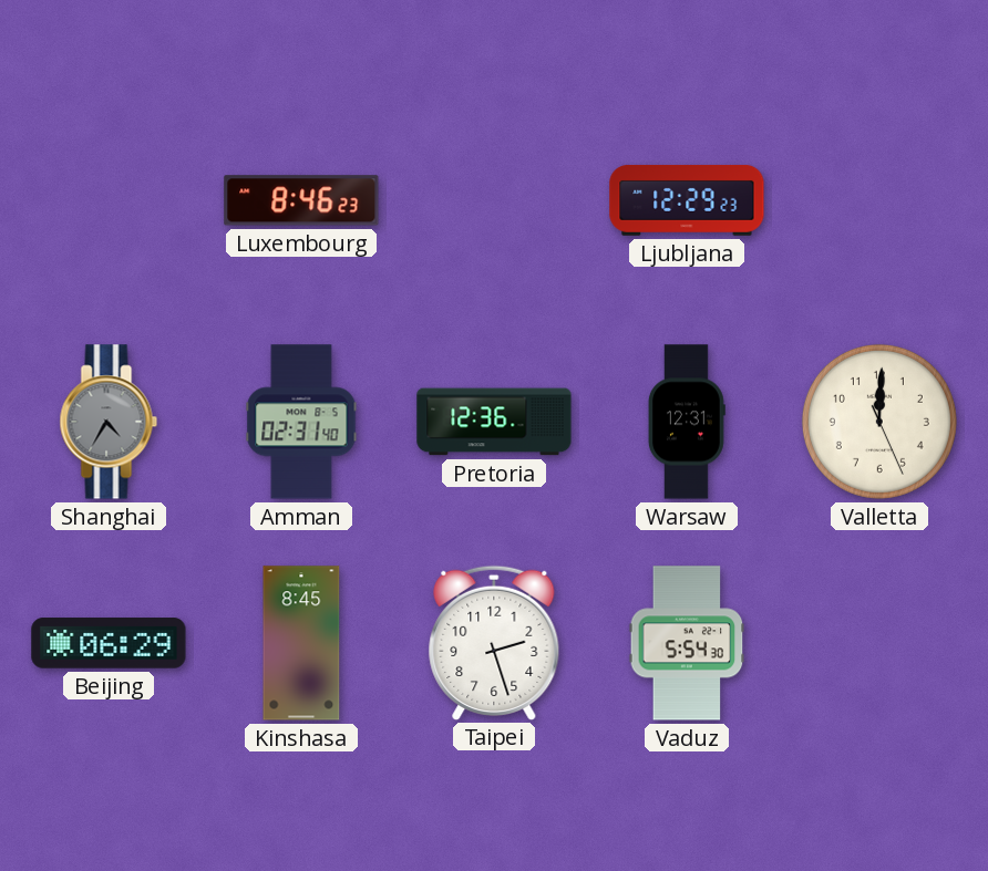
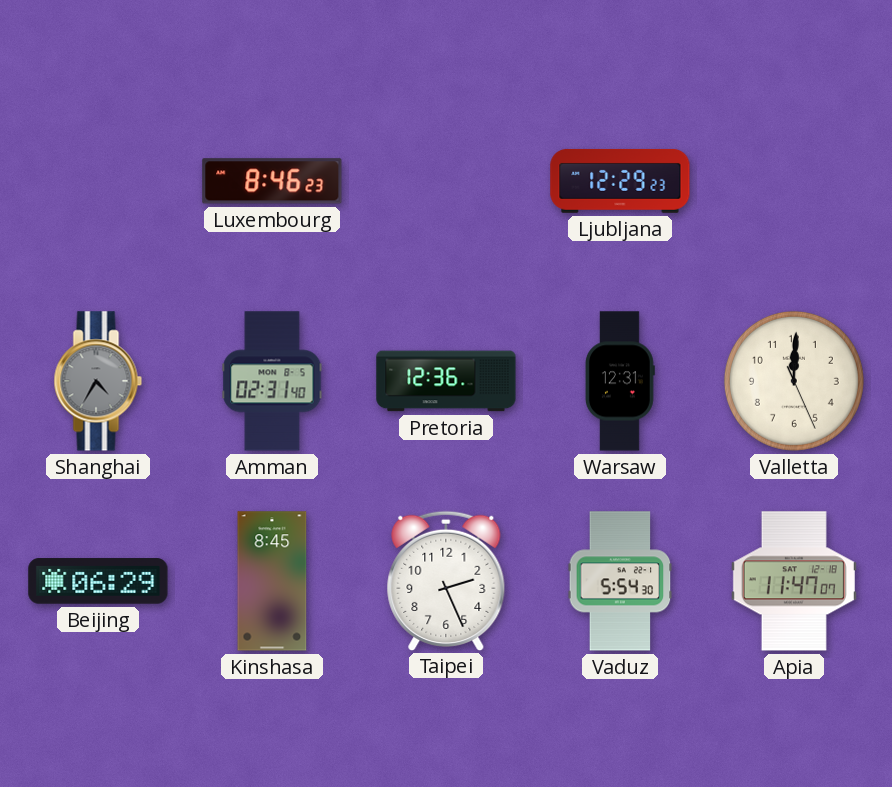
Taipei: 2:27 -> 2:26
Apia: none -> 11:47
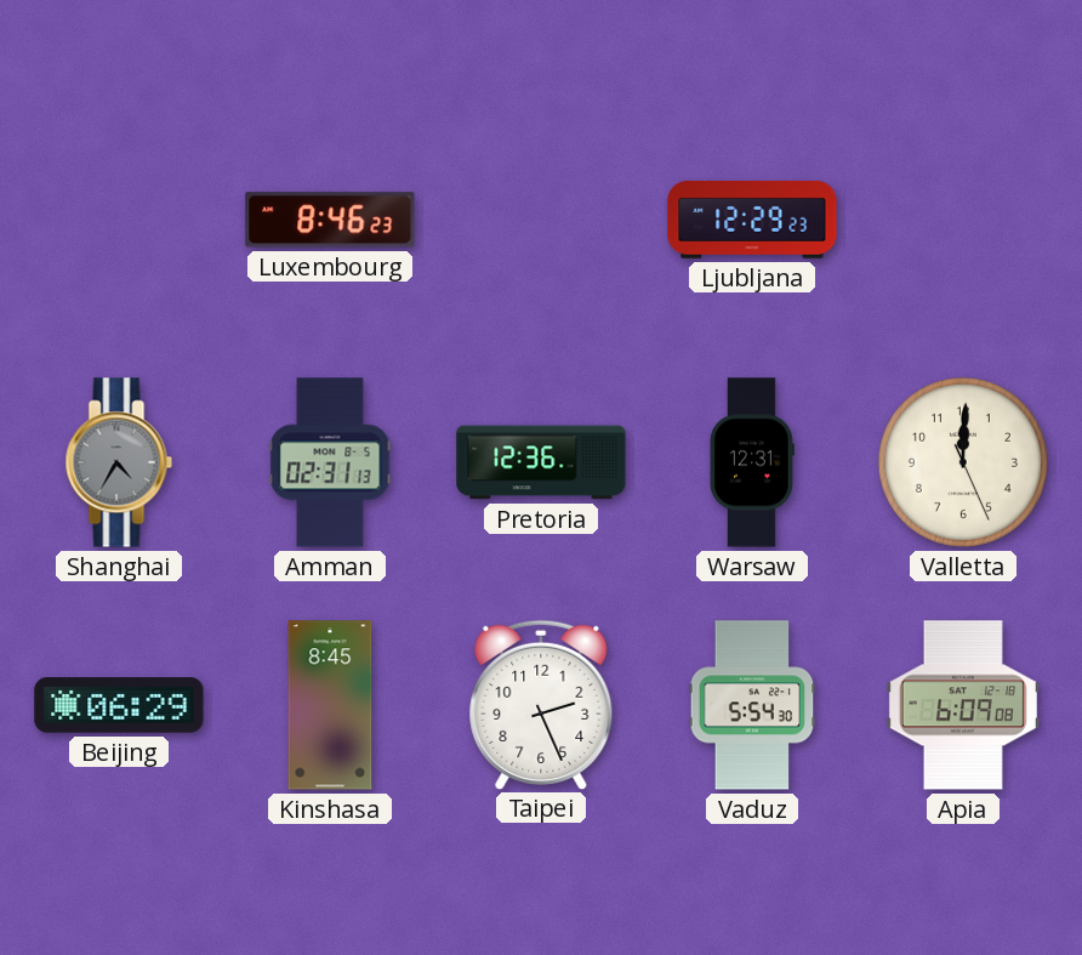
Amman: 02:31:40 -> 02:31:13
Apia: 11:47 -> 6:09
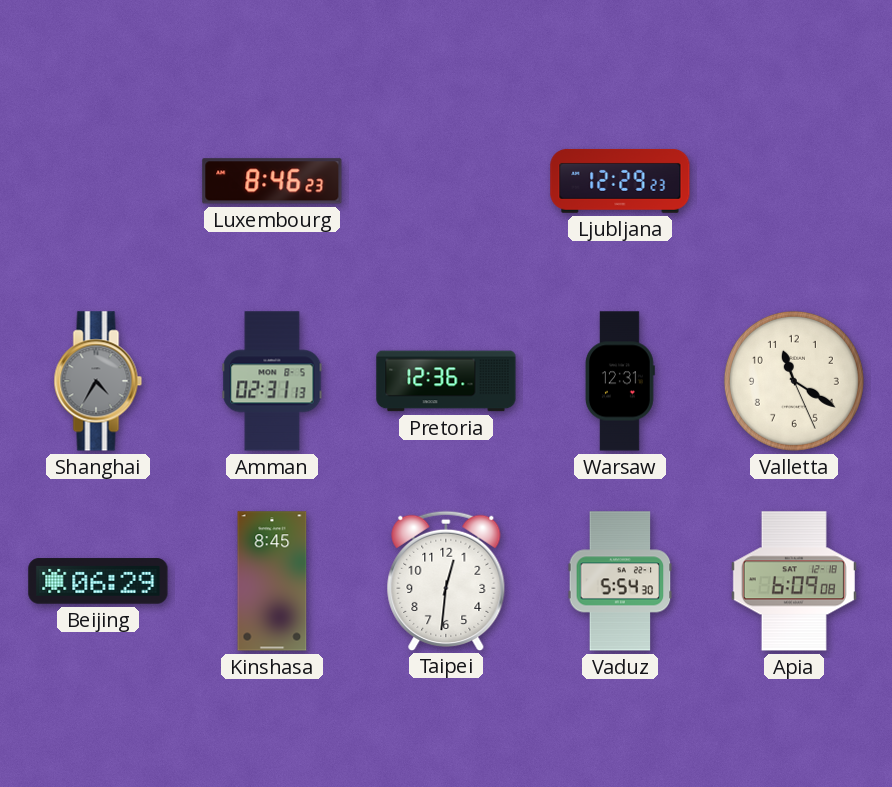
Valletta: 12:00 -> 11:20
Taipei: 2:26 -> 12:31
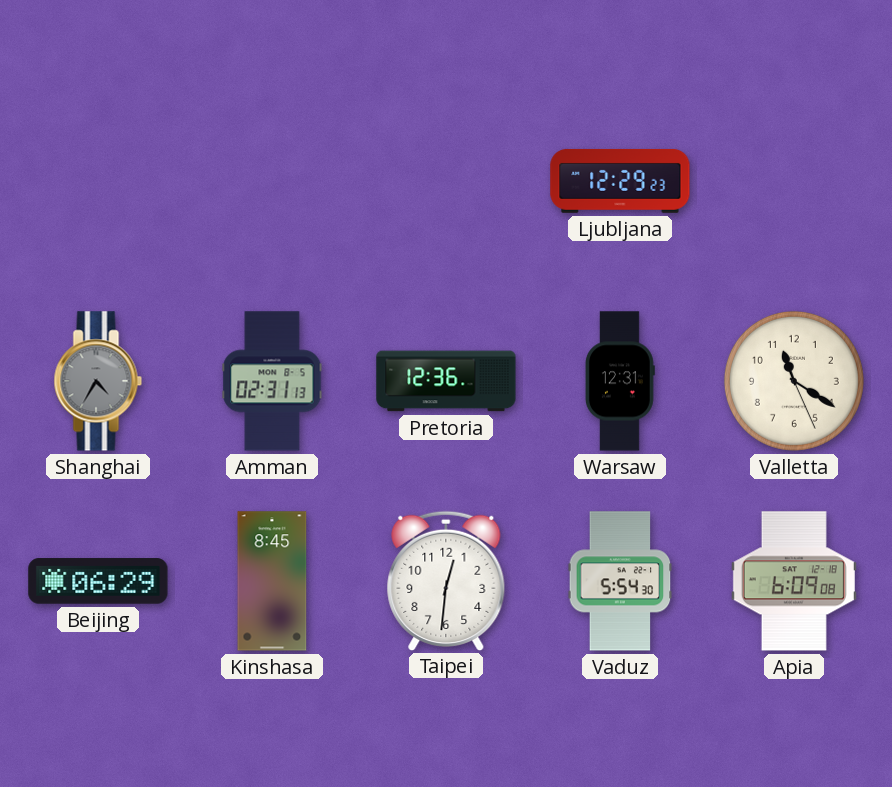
Luxembourg: 8:46 -> none
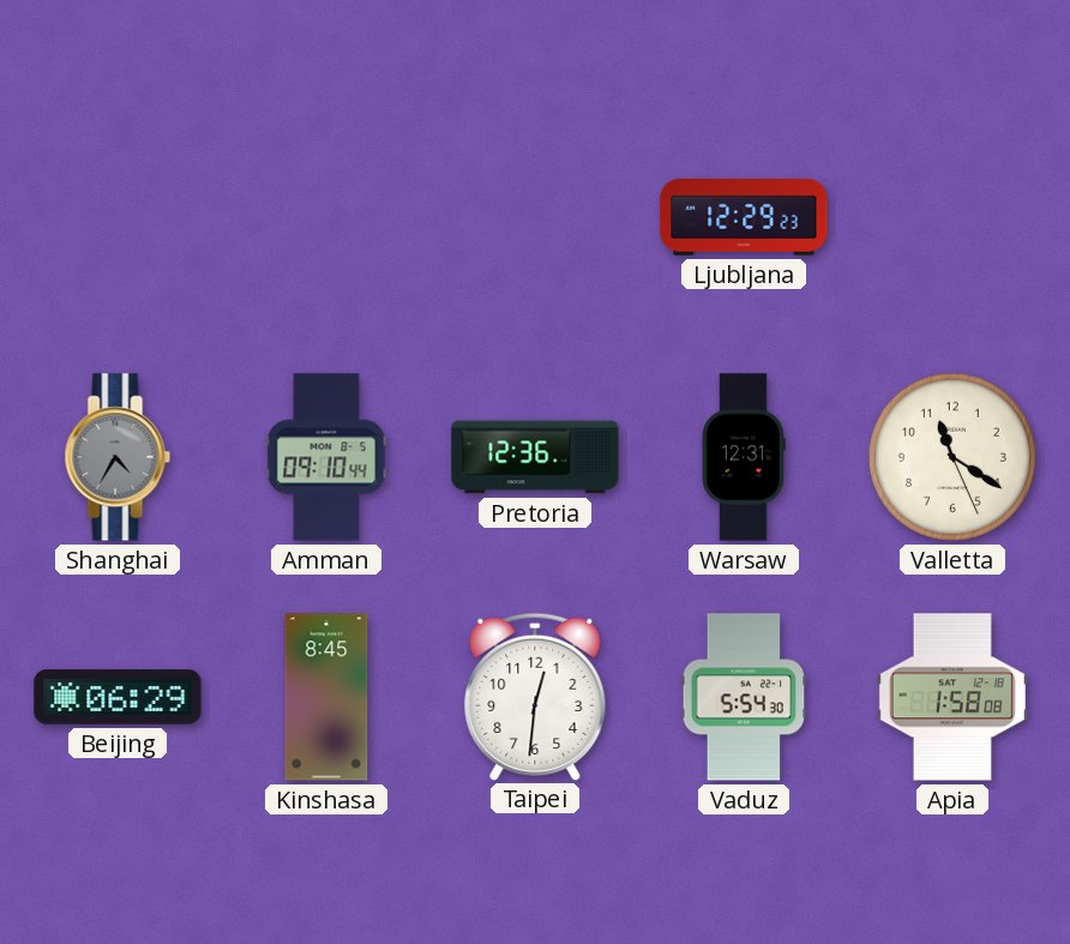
Amman: 02:31 -> 09:10
Apia: 6:09 -> 1:58
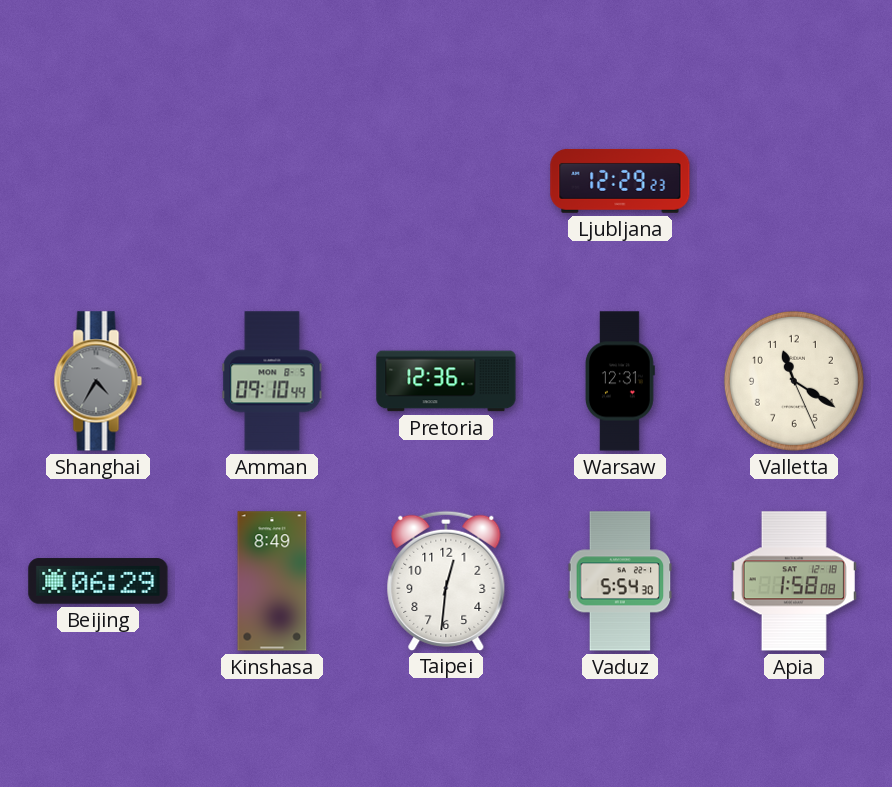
Kinshasa: 8:45 -> 8:49
